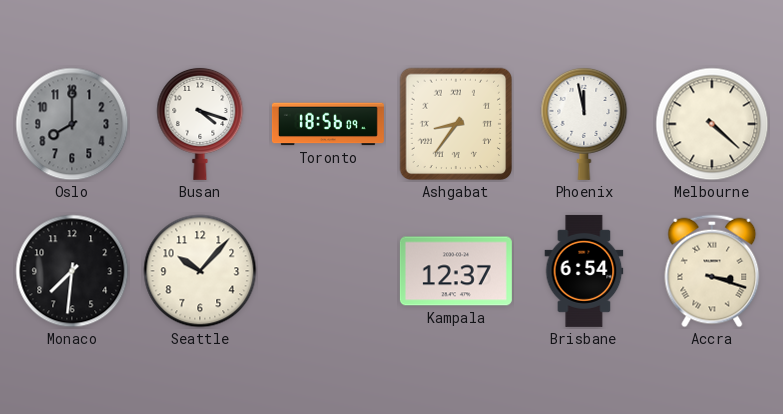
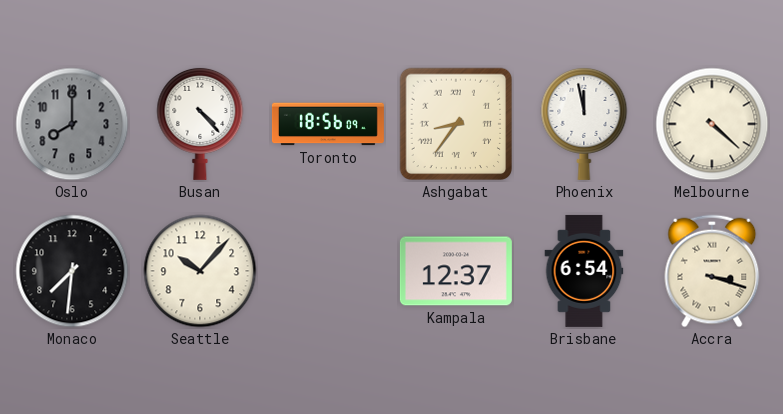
Busan: 4:18 -> 4:23
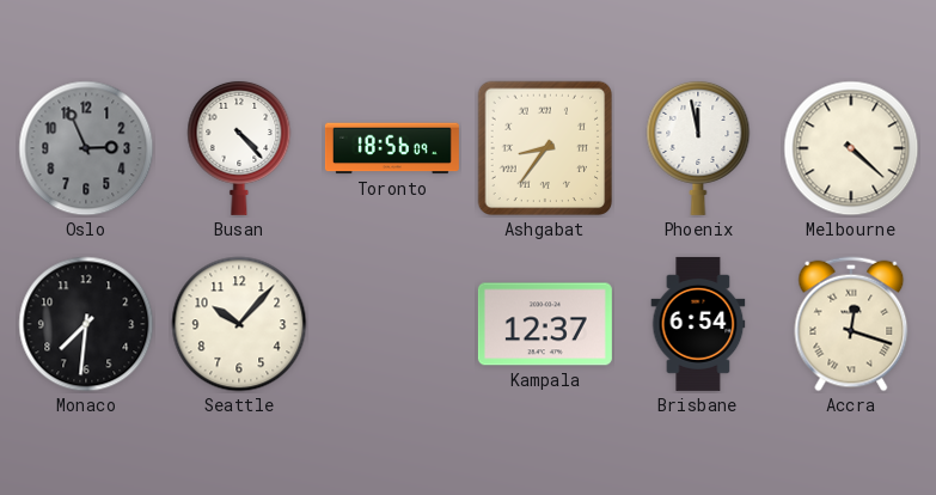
Oslo: 8:00 -> 2:56
Accra: 3:18 -> 12:18
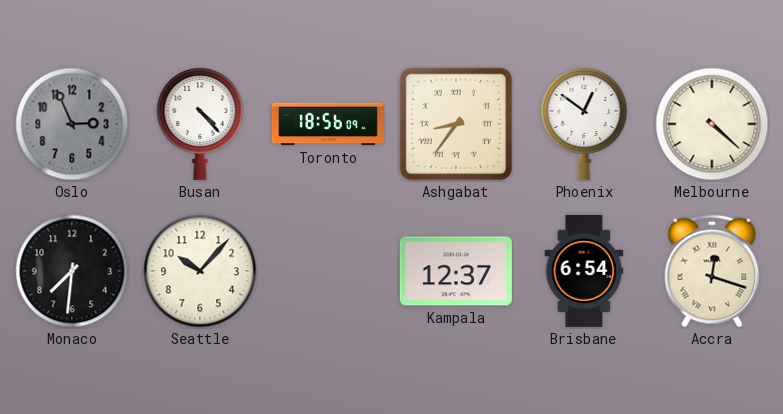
Phoenix: 11:58 -> 12:51
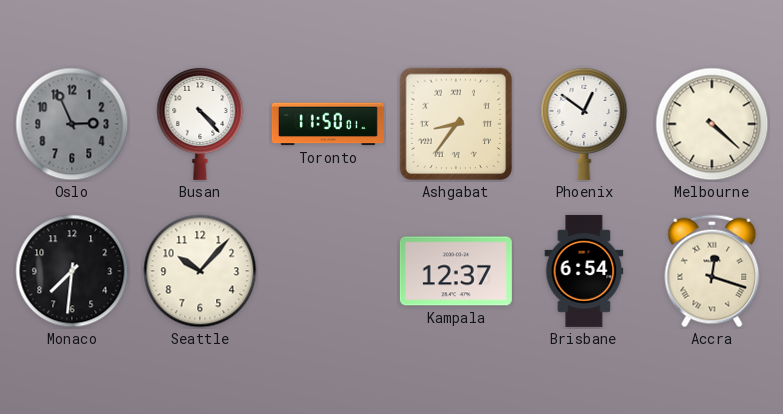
Toronto: 18:56 -> 11:50
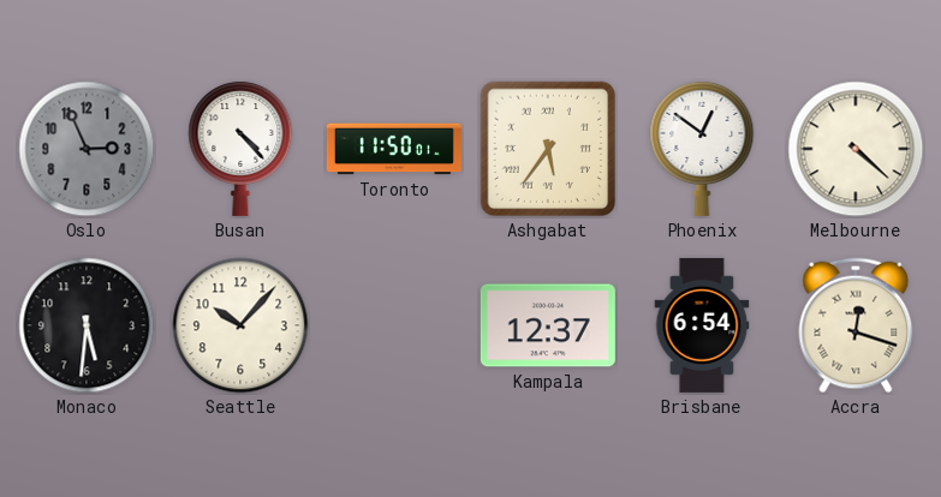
Ashgabat: 8:36 -> 5:36
Monaco: 7:31 -> 5:31
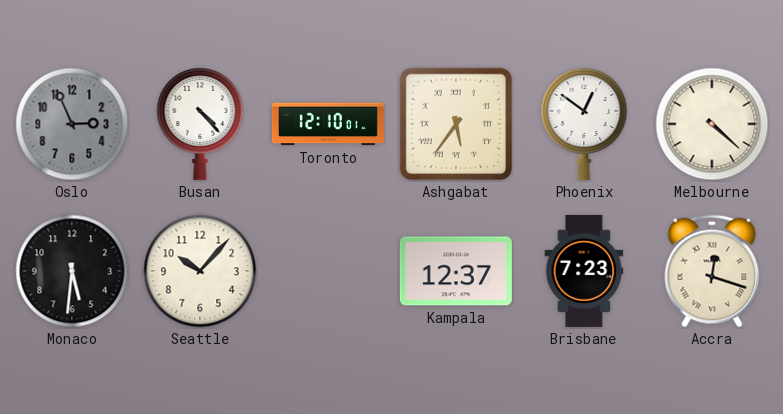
Toronto: 11:50 -> 12:10
Brisbane: 6:54 -> 7:23
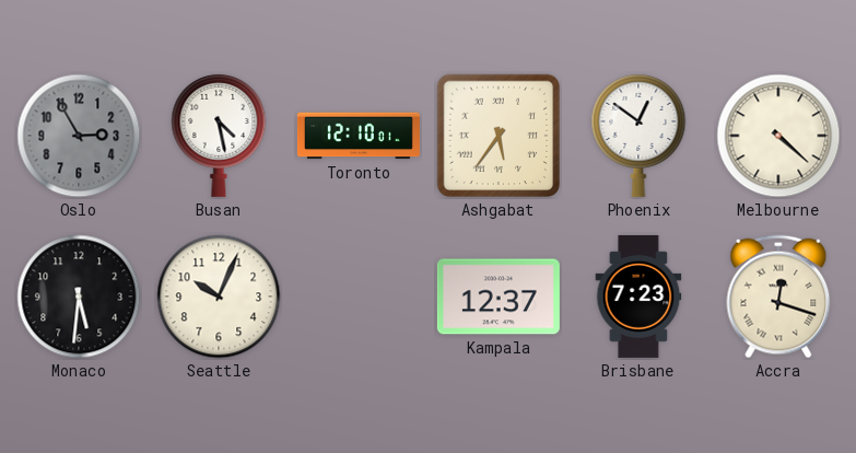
Oslo: 2:56 -> 2:55
Busan: 4:23 -> 4:28
Seattle: 10:07 -> 10:04
